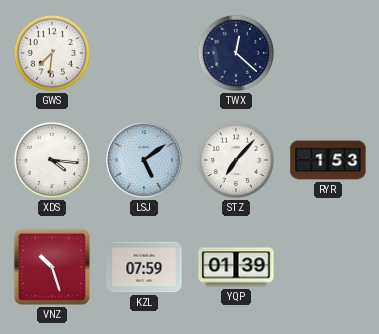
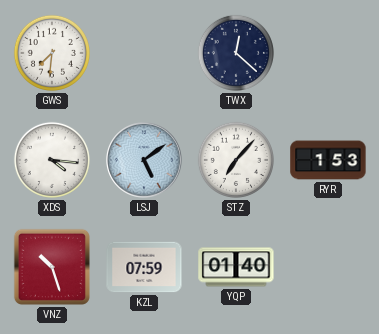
YQP: 01:39 -> 01:40
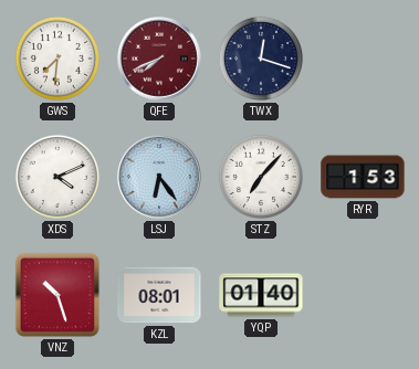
QFE: none -> 7:41
TWX: 12:22 -> 12:18
XDS: 4:16 -> 4:11
LSJ: 5:09 -> 6:24
KZL: 07:59 -> 08:01
